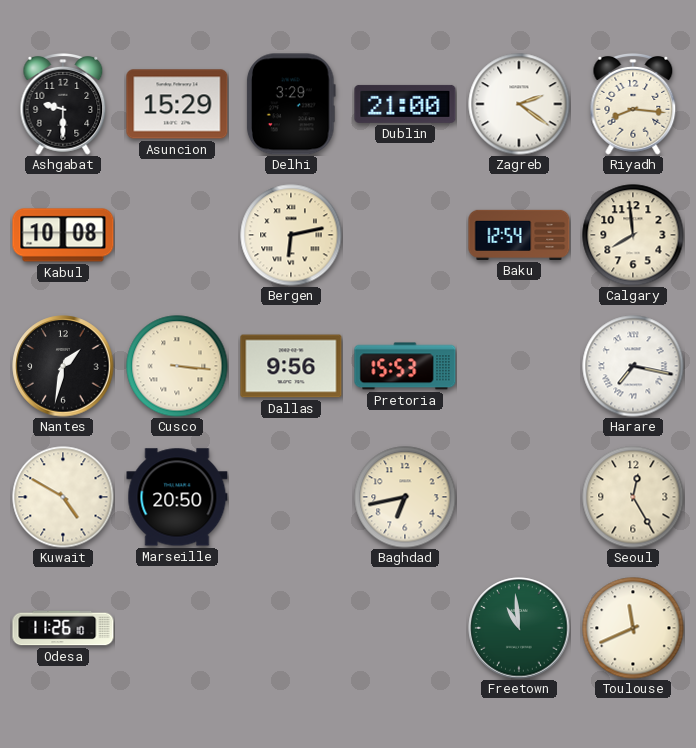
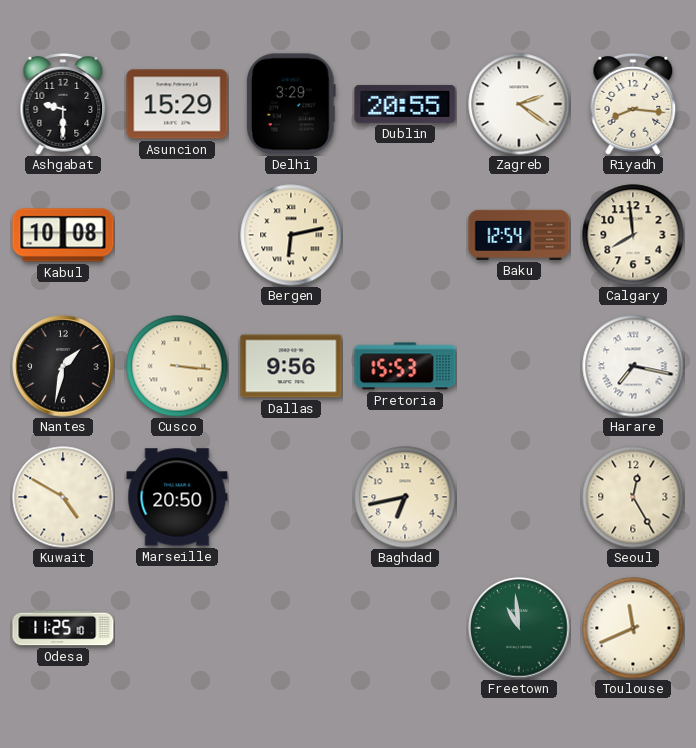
Dublin: 21:00 -> 20:55
Odesa: 11:26 -> 11:25
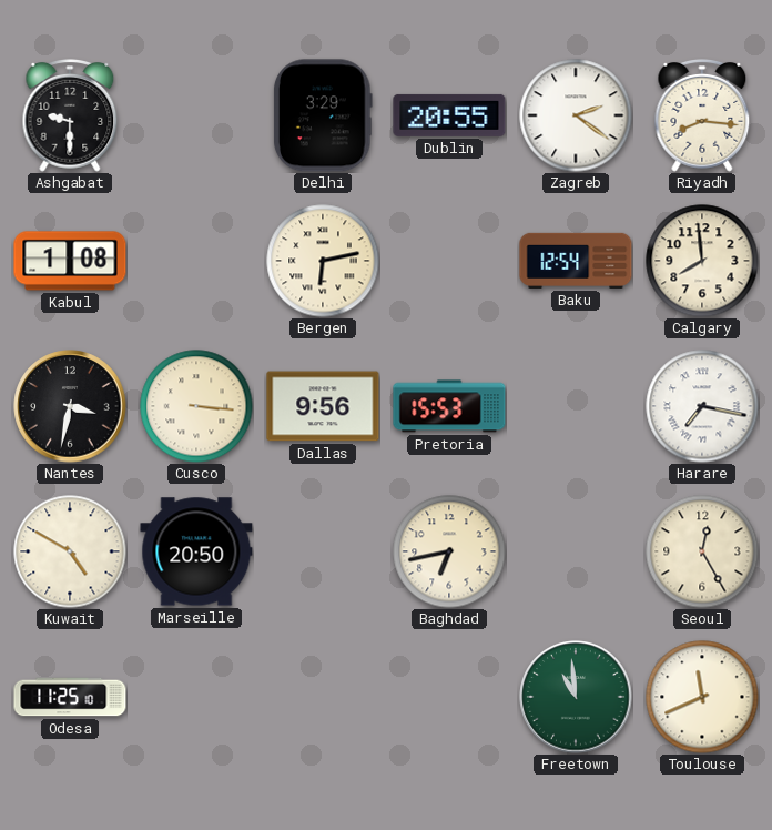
Asuncion: 15:29 -> none
Kabul: 10:08 -> 1:08
Nantes: 1:32 -> 3:32
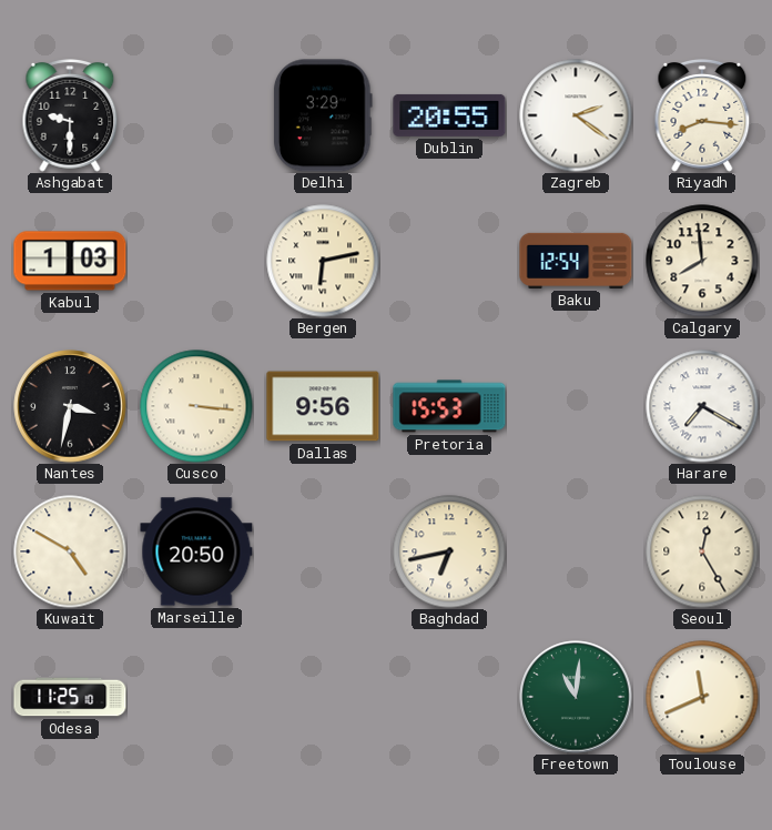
Kabul: 1:08 -> 1:03
Harare: 7:17 -> 7:20
Freetown: 10:59 -> 11:01
